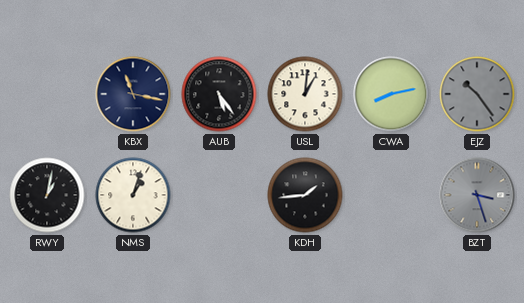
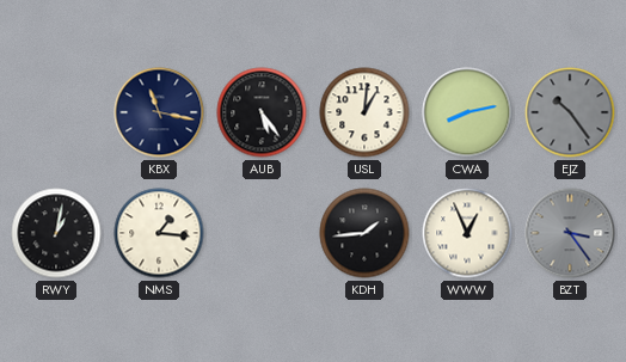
NMS: 1:03 -> 1:16
WWW: none -> 12:56
BZT: 3:27 -> 3:24
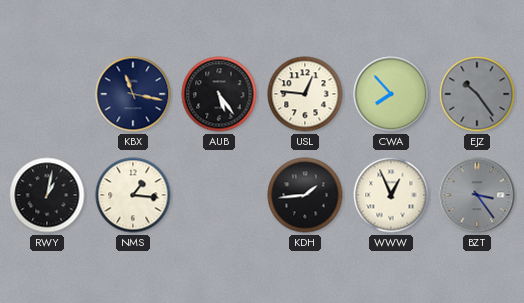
USL: 1:01 -> 12:46
CWA: 8:13 -> 7:53
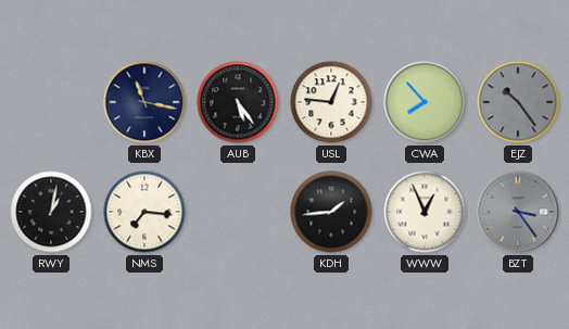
NMS: 1:16 -> 7:16
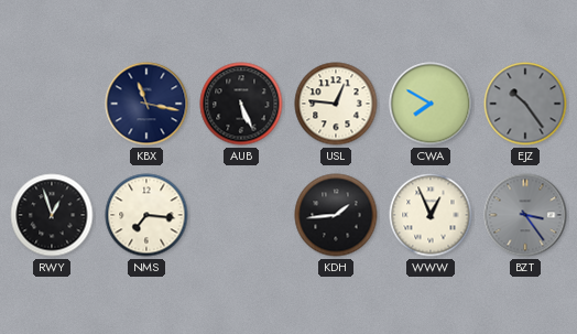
AUB: 5:24 -> 5:26
CWA: 7:53 -> 7:50
RWY: 1:02 -> 12:57
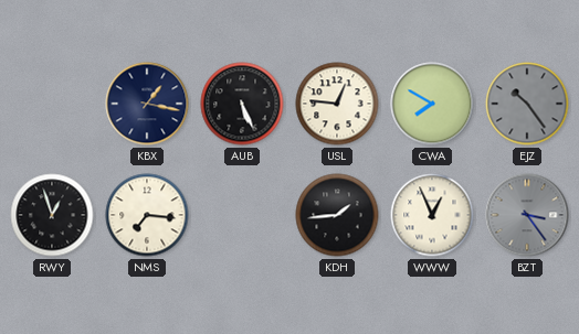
KBX: 11:17 -> 1:17
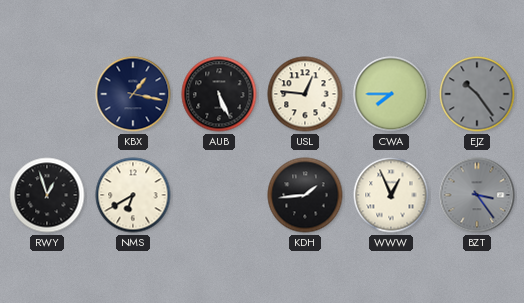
CWA: 7:50 -> 7:45
NMS: 7:16 -> 6:40
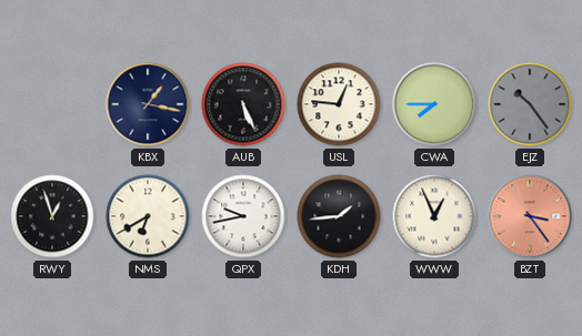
QPX: none -> 9:43
BZT dial: grey -> salmon
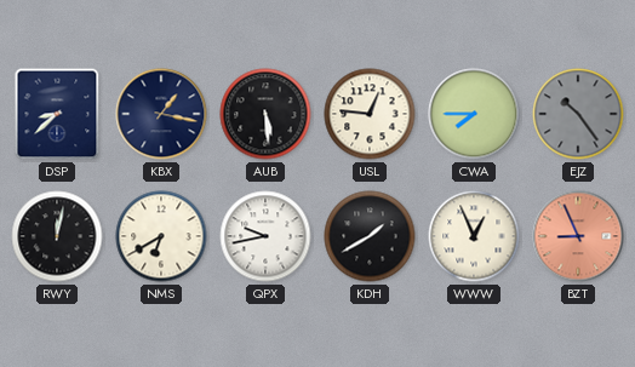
DSP: none -> 8:38
AUB: 5:26 -> 5:29
RWY: 12:57 -> 12:02
KDH: 1:44 -> 1:40
BZT: 3:24 -> 8:56
